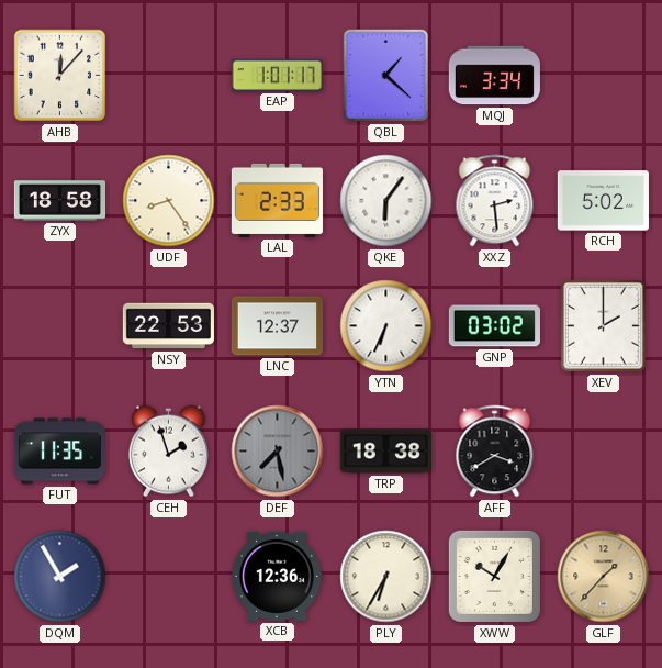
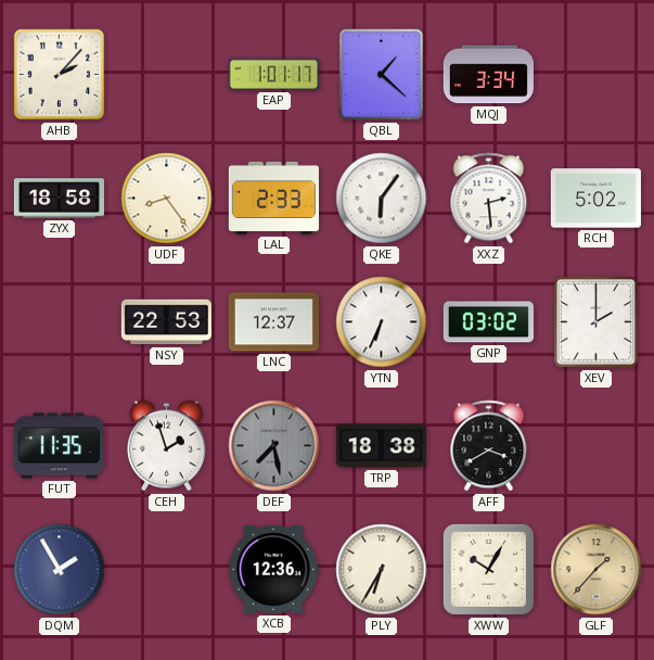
AHB: 12:07 -> 2:07
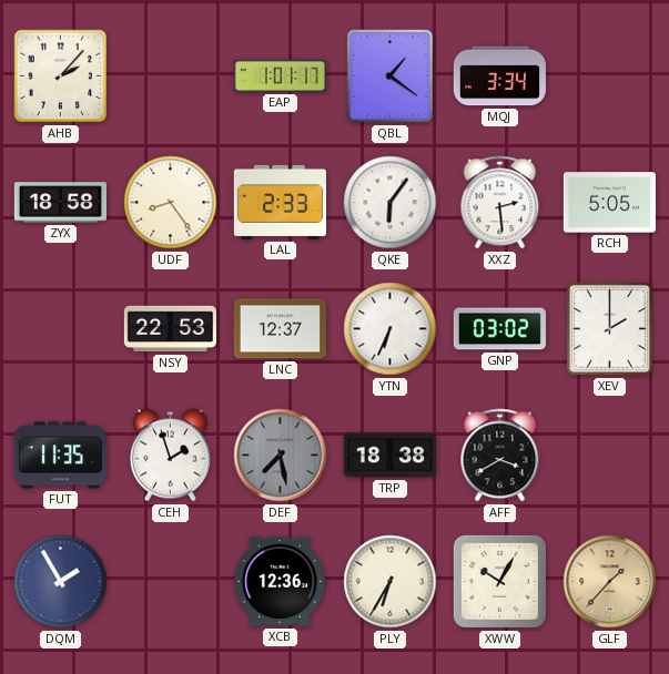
QBL: 1:22 -> 1:21
RCH: 5:02 -> 5:05
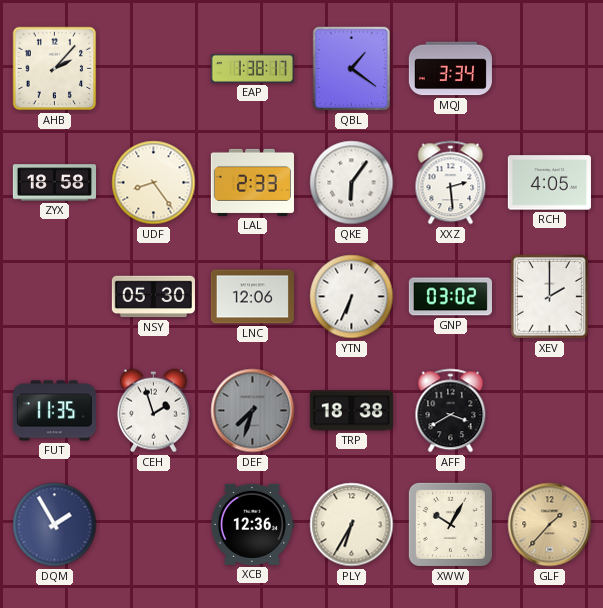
EAP: 1:01 -> 1:38
RCH: 5:05 -> 4:05
NSY: 22:53 -> 05:30
LNC: 12:37 -> 12:06
DEF: 7:28 -> 7:33
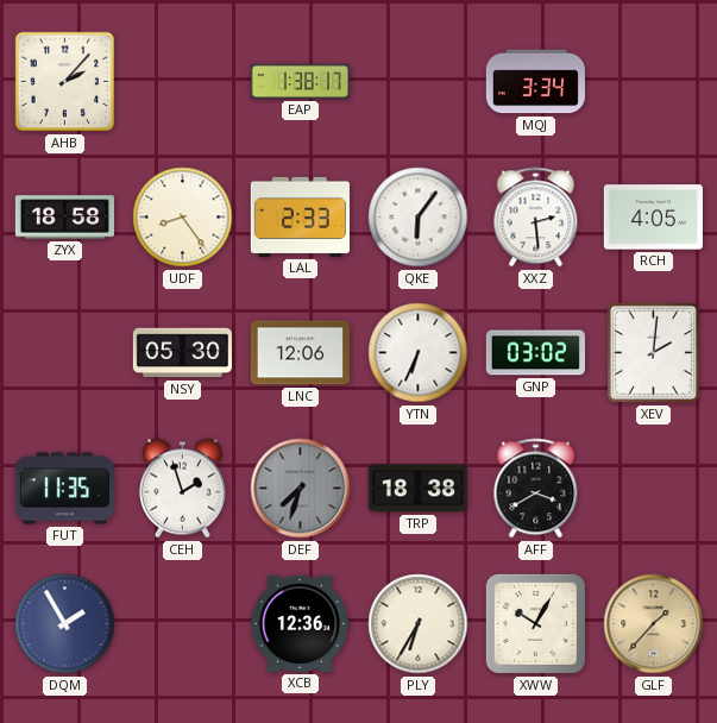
QBL: 1:21 -> none
XEV: 2:00 -> 2:01
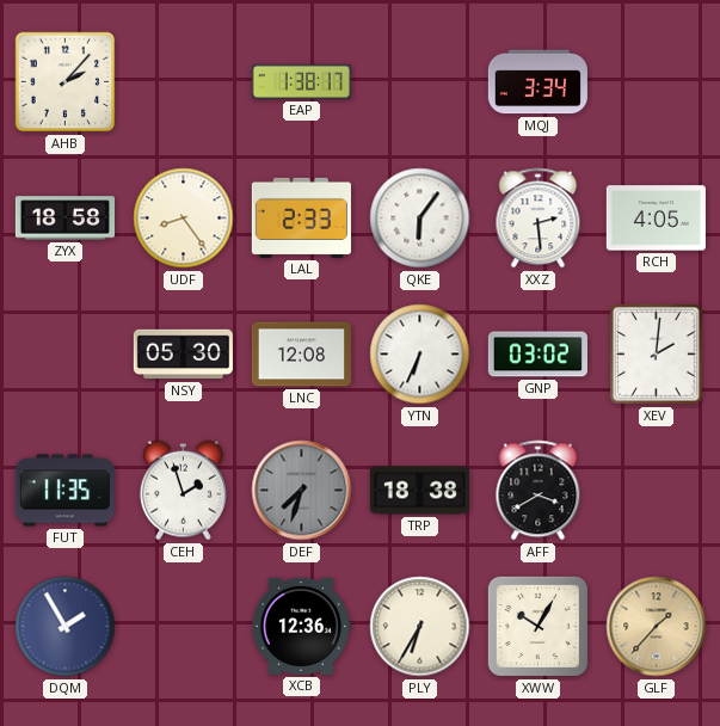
LNC: 12:06 -> 12:08
